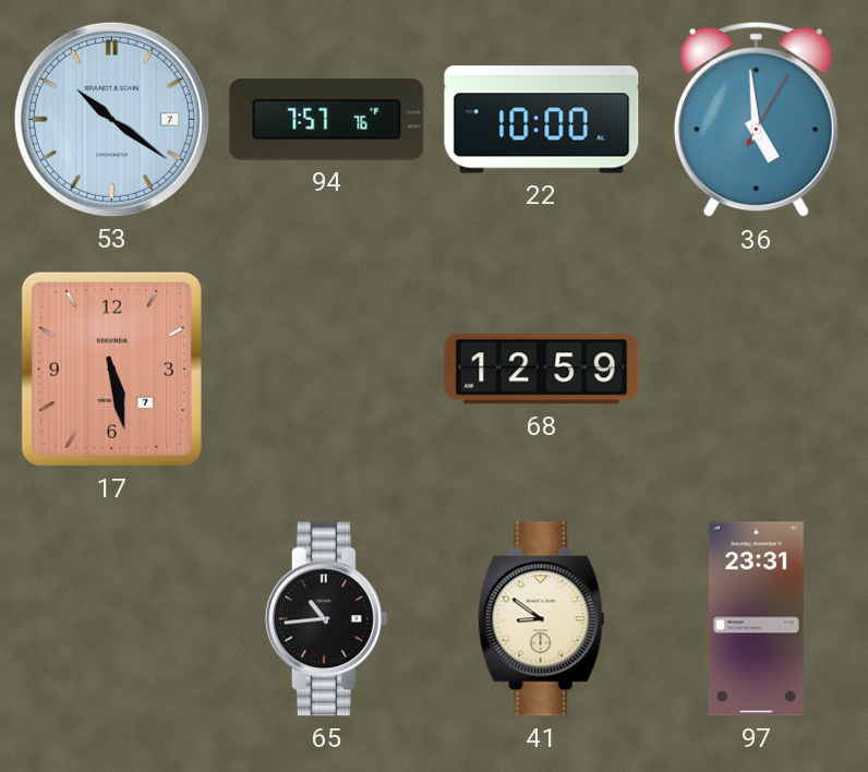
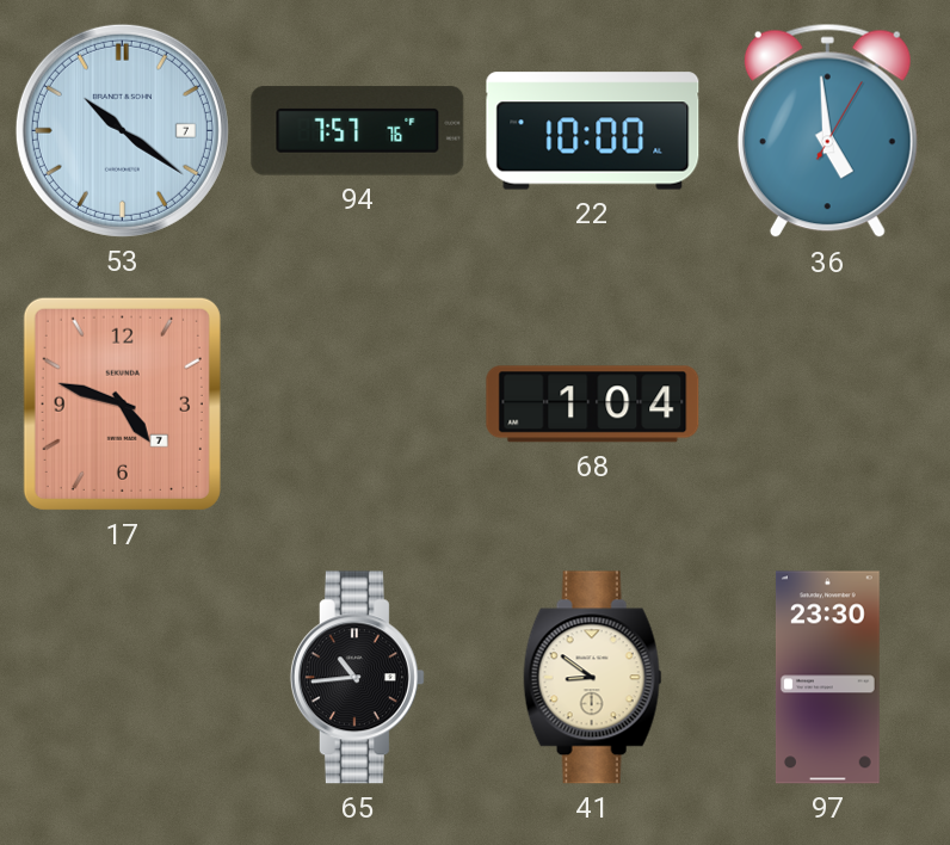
17: 5:28 -> 4:48
68: 12:59 -> 1:04
97: 23:31 -> 23:30
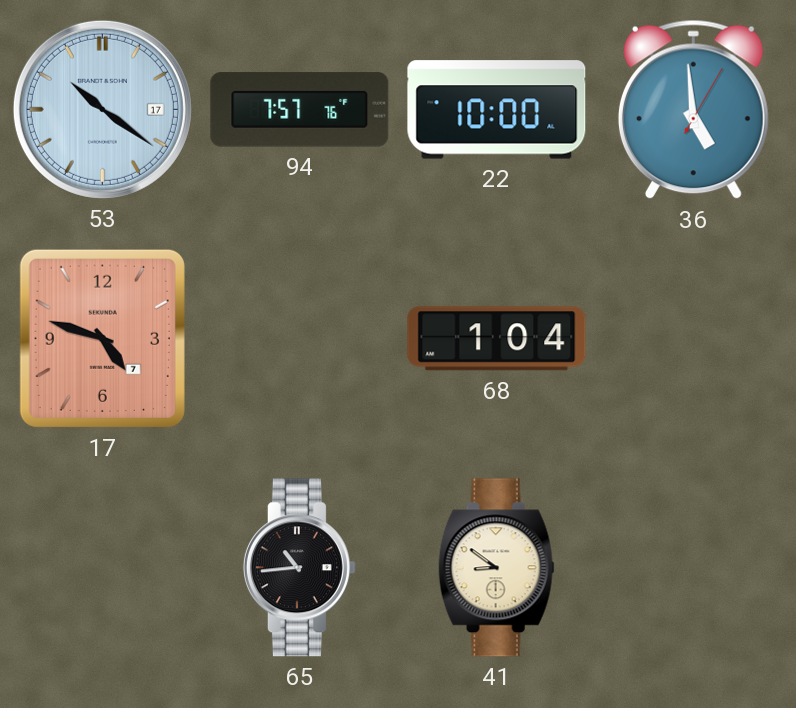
53 date: 7 -> 17
97: 23:30 -> none
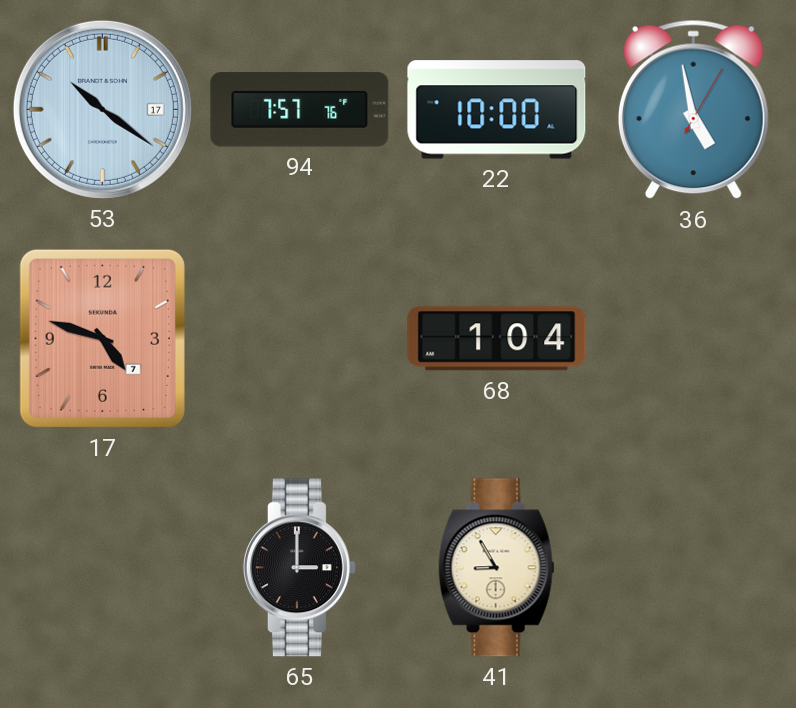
36: 4:59 -> 4:58
65: 10:44 -> 3:00
41: 8:51 -> 8:55
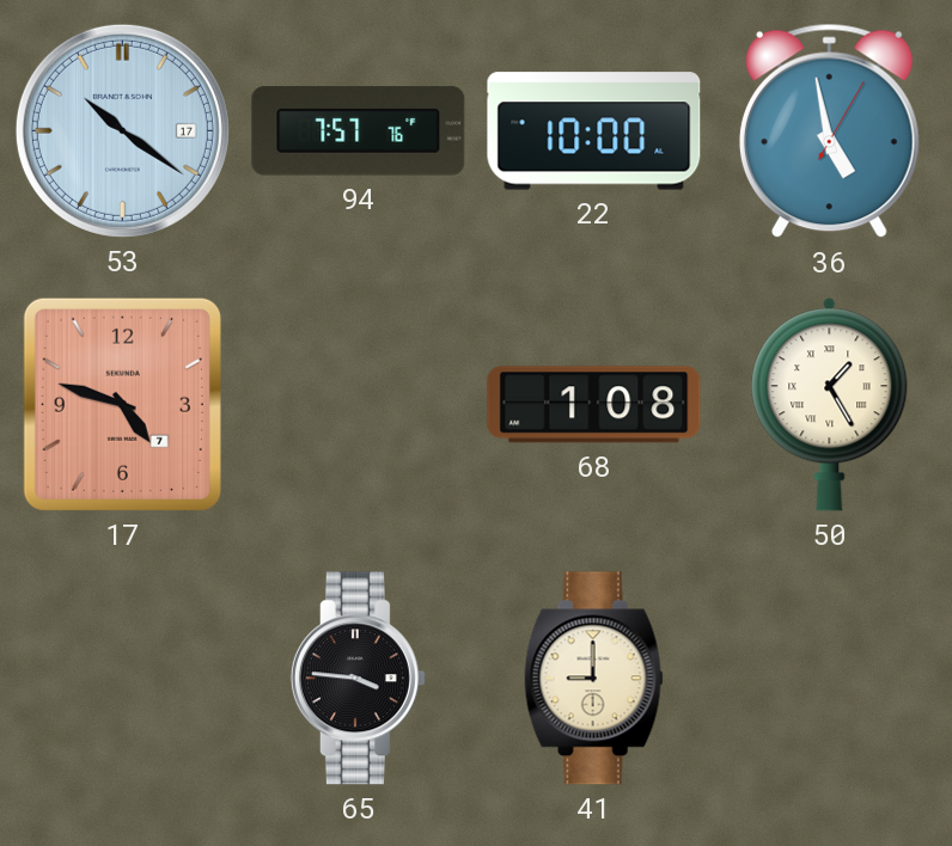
68: 1:04 -> 1:08
50: none -> 1:25
65: 3:00 -> 3:46
41: 8:55 -> 9:00
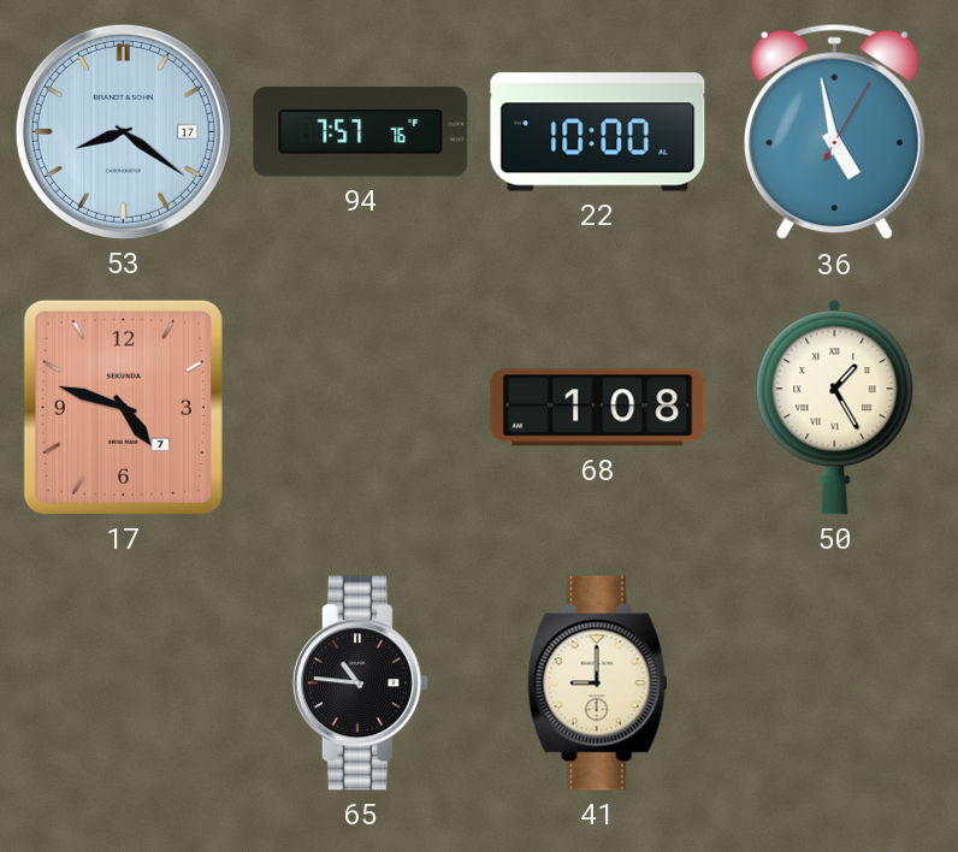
53: 10:21 -> 8:21
65: 3:46 -> 10:46
